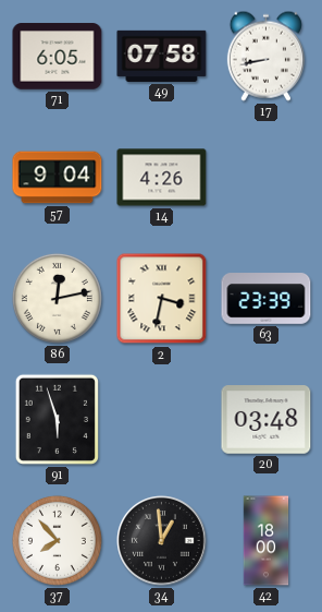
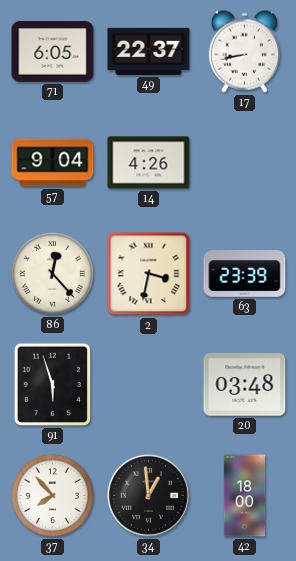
49: 07:58 -> 22:37
86: 12:13 -> 12:23
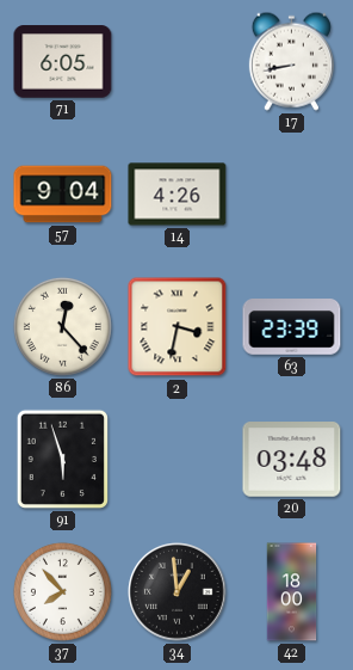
49: 22:37 -> none
